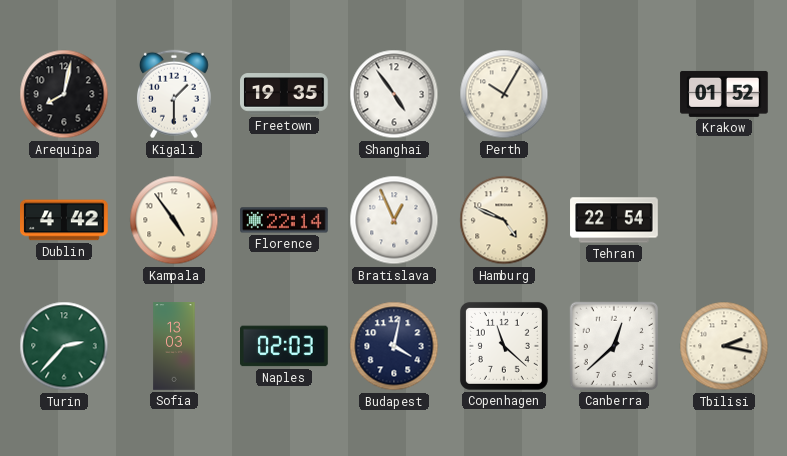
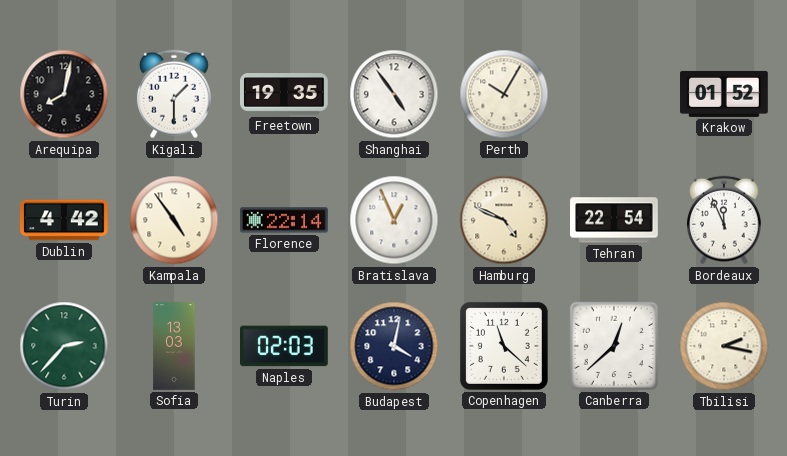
Bordeaux: none -> 11:56
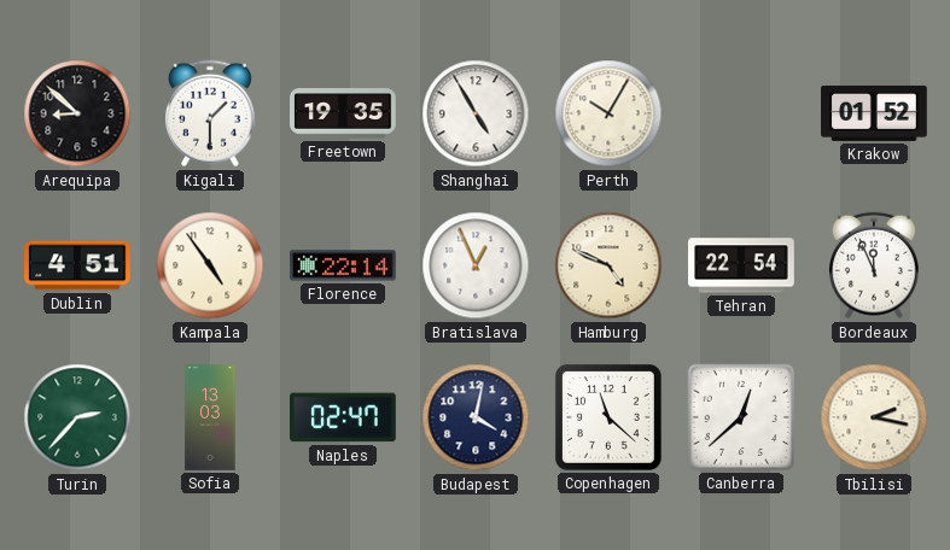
Arequipa: 8:02 -> 8:52
Shanghai: 4:54 -> 4:55
Dublin: 4:42 -> 4:51
Naples: 02:03 -> 02:47
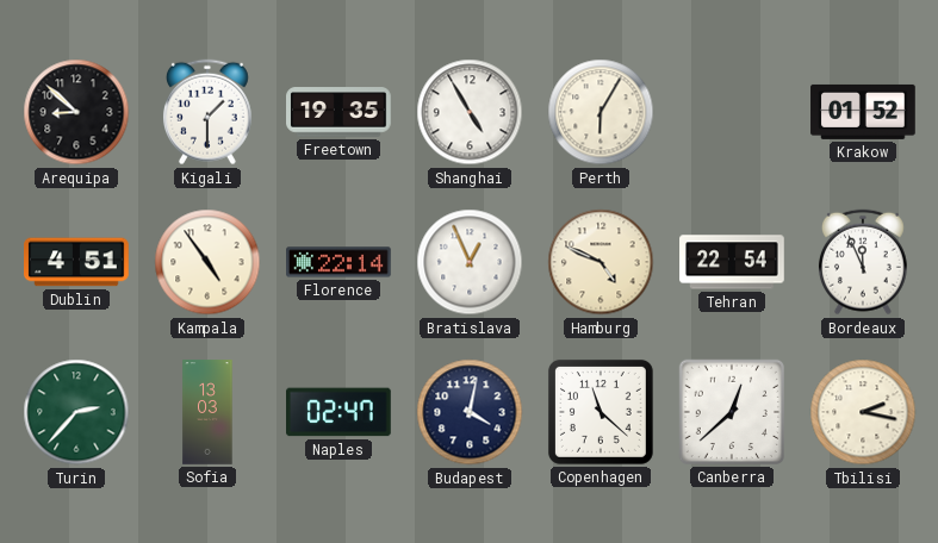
Perth: 10:05 -> 6:05
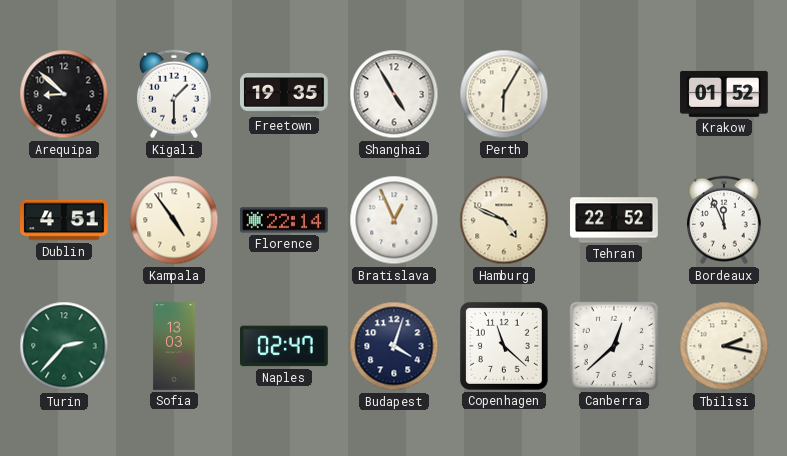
Tehran: 22:54 -> 22:52
Budapest: 4:02 -> 4:03
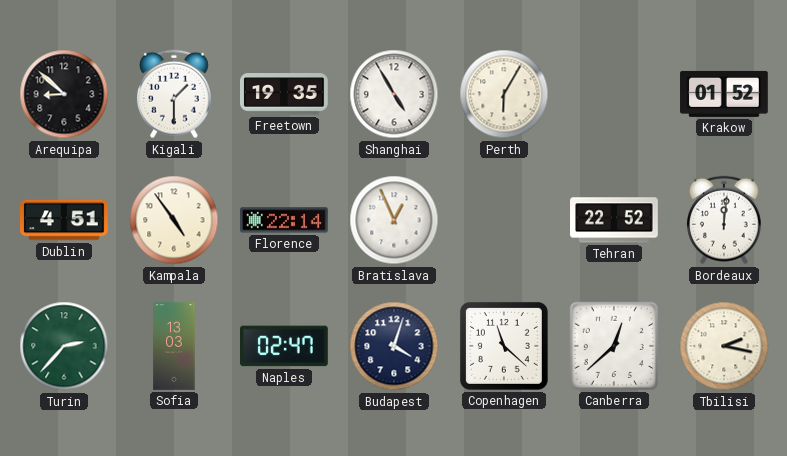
Hamburg: 4:49 -> none
Bordeaux: 11:56 -> 12:01
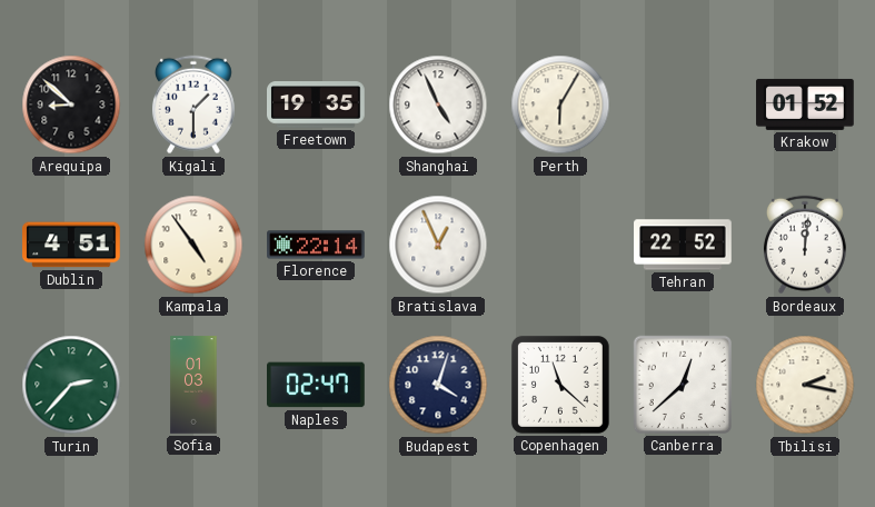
Shanghai: 4:55 -> 4:56
Sofia: 13:03 -> 01:03
